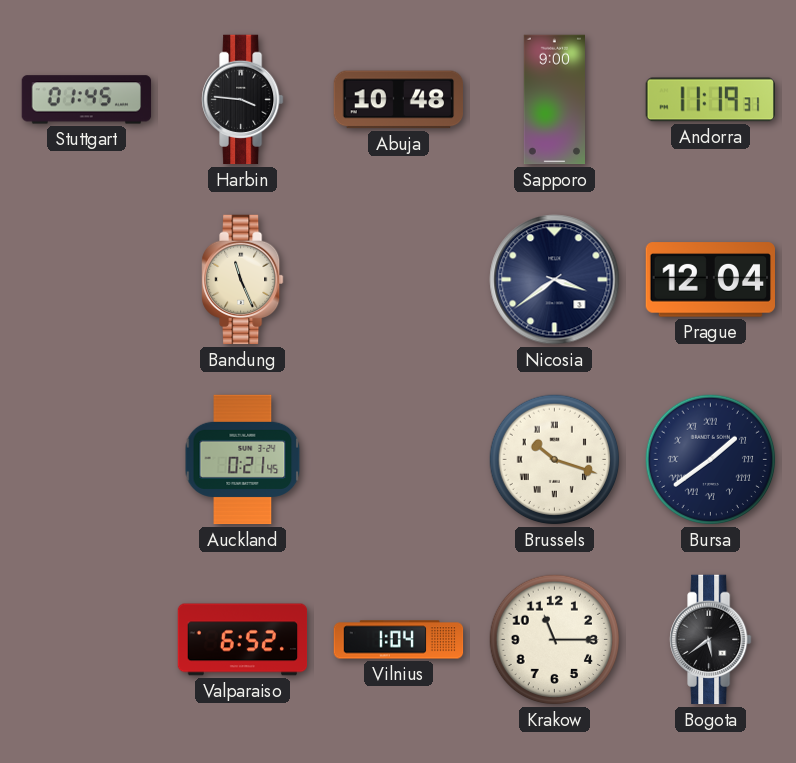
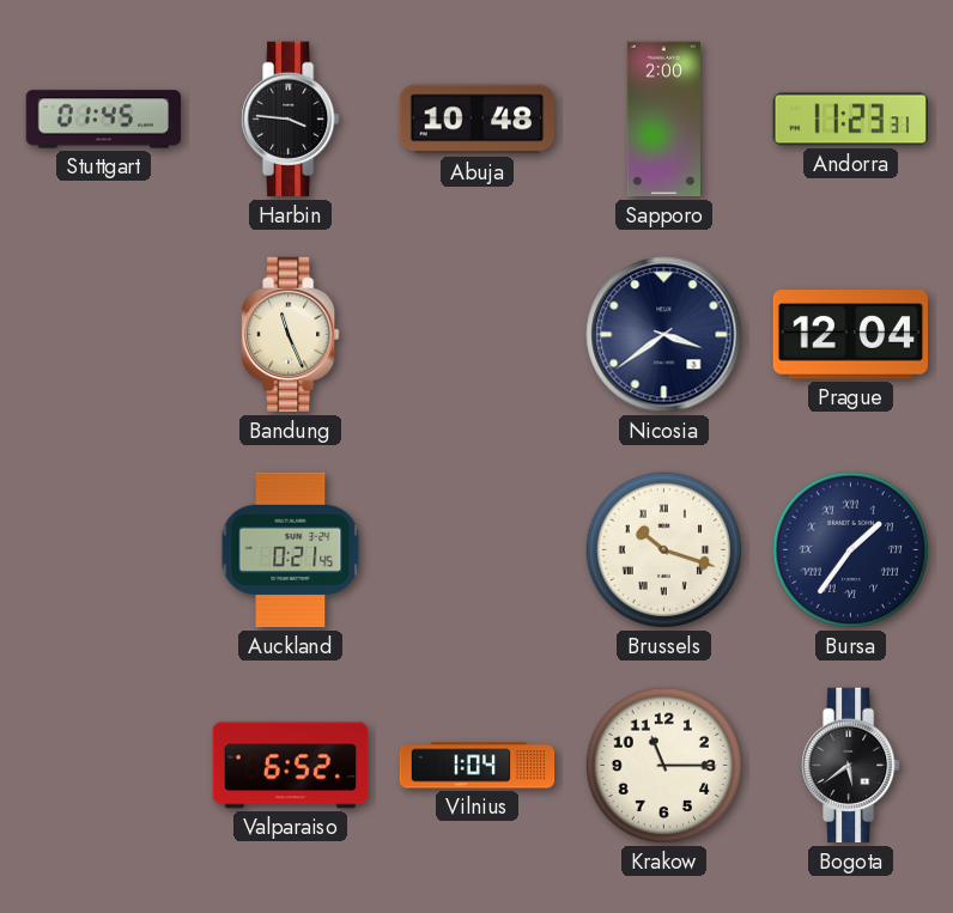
Sapporo: 9:00 -> 2:00
Andorra: 11:19 -> 11:23
Bursa: 1:39 -> 1:36
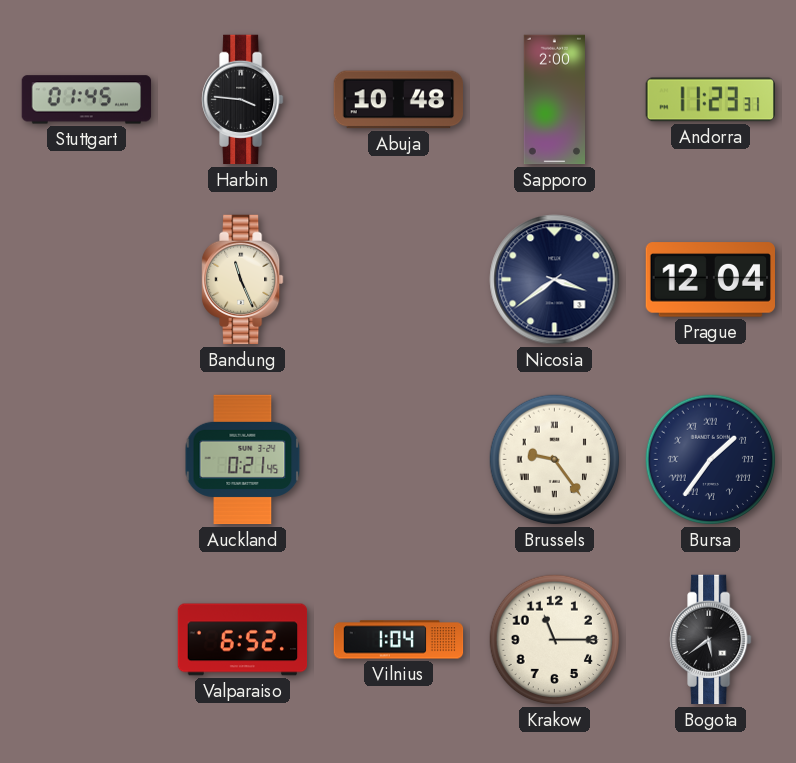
Brussels: 10:18 -> 9:24
